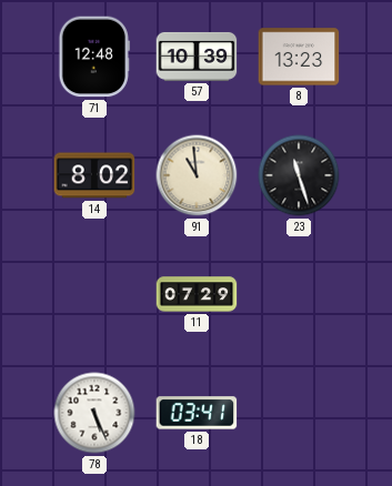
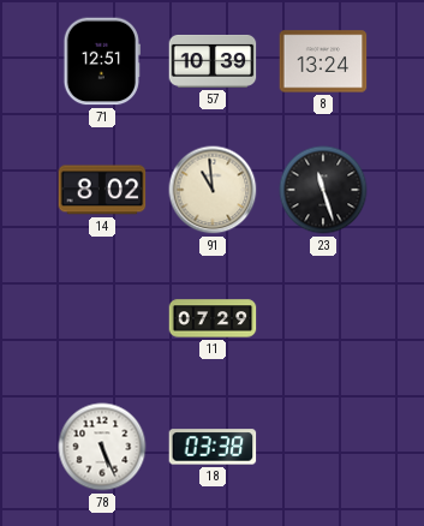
71: 12:48 -> 12:51
8: 13:23 -> 13:24
18: 03:41 -> 03:38
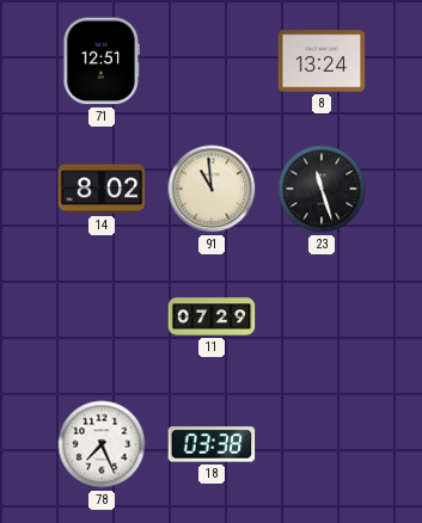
57: 10:39 -> none
78: 5:26 -> 7:26
